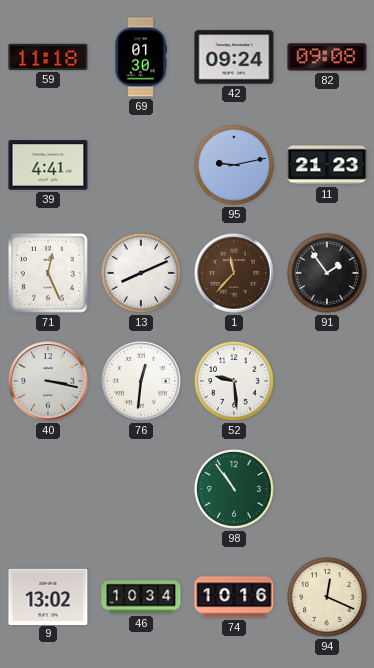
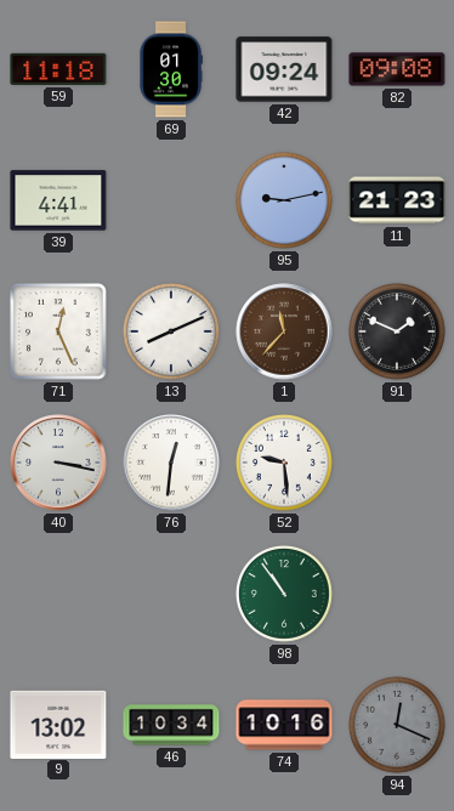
91: 1:54 -> 1:49
94 dial: cream -> grey
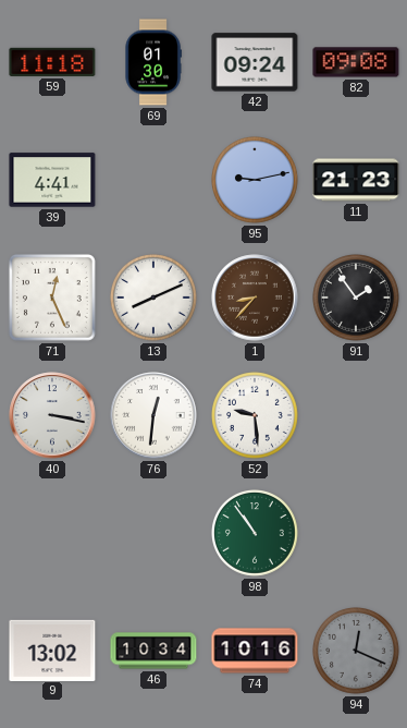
1: 11:37 -> 8:37
91: 1:49 -> 1:54
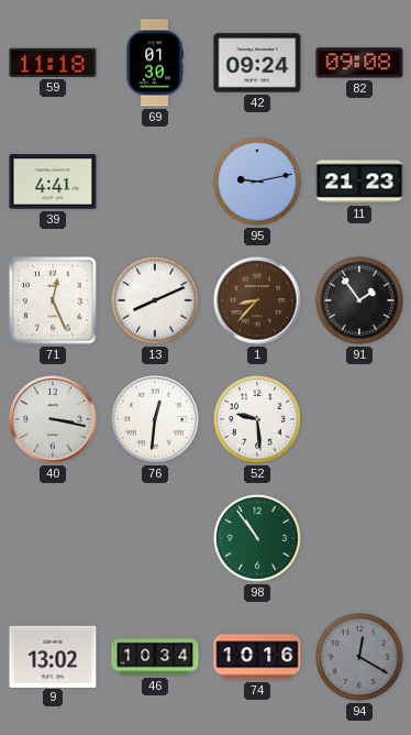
94: 12:19 -> 12:20
